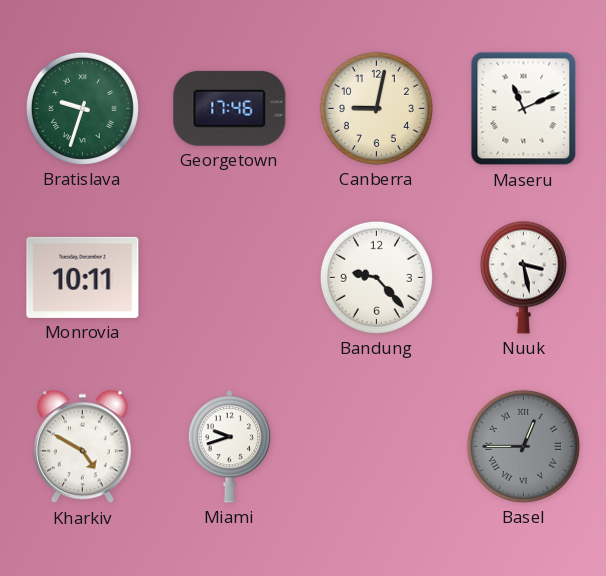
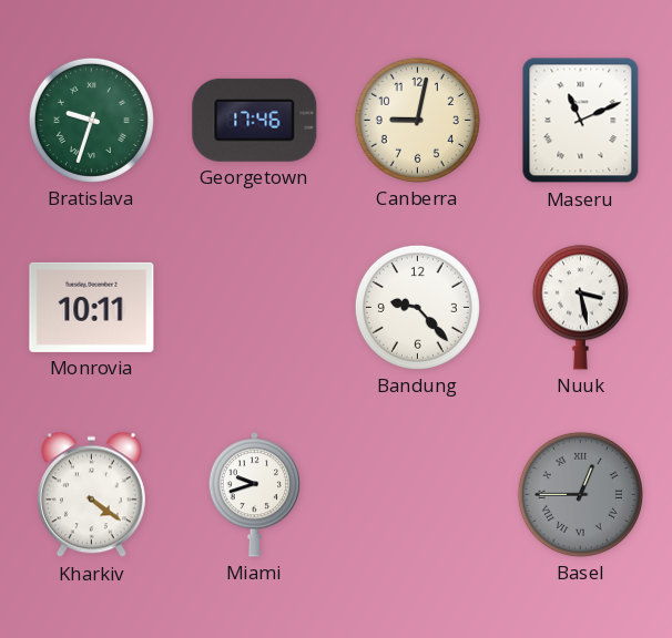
Kharkiv: 4:50 -> 4:21
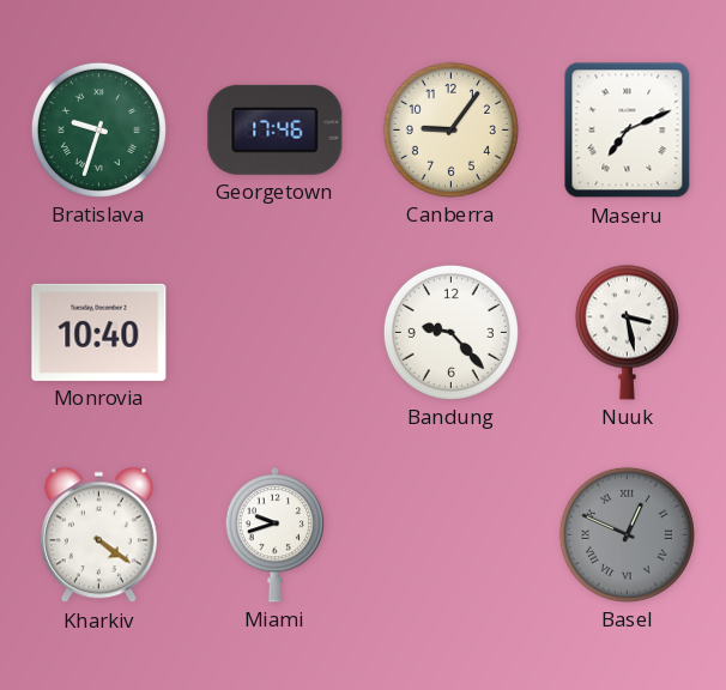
Canberra: 9:02 -> 9:06
Maseru: 11:11 -> 7:11
Monrovia: 10:11 -> 10:40
Basel: 12:45 -> 12:49
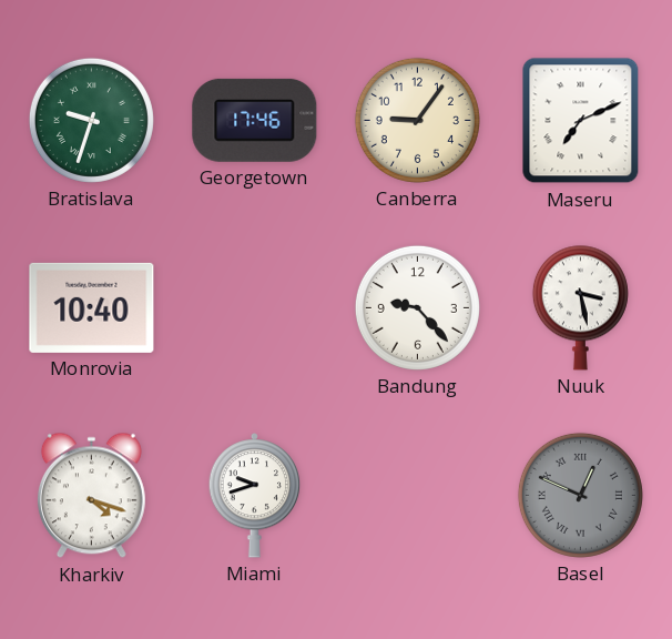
Kharkiv: 4:21 -> 4:18
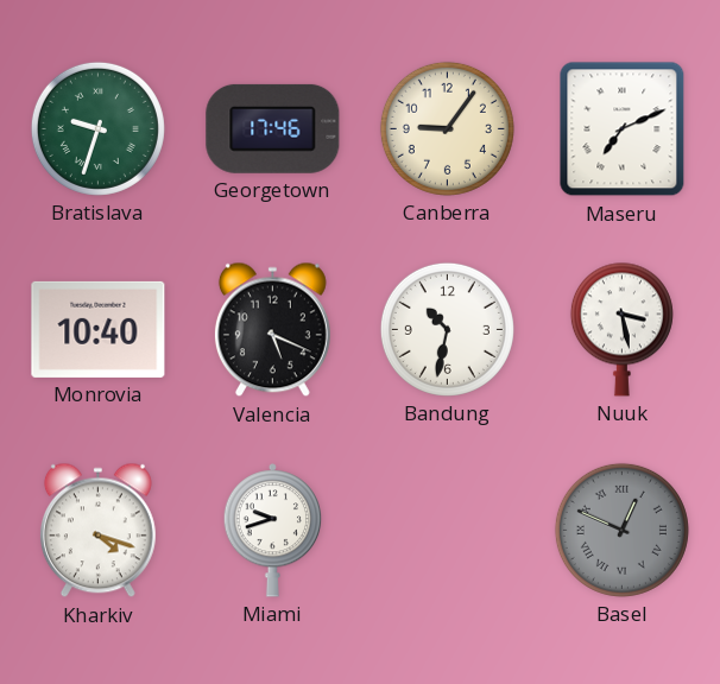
Valencia: none -> 5:19
Bandung: 9:23 -> 10:32
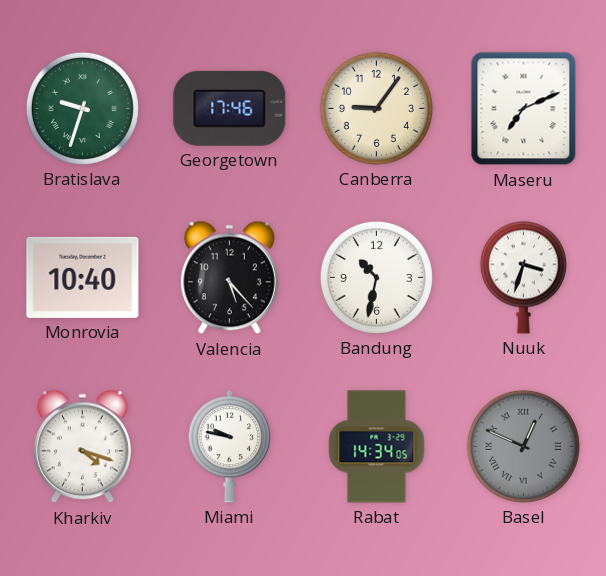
Valencia: 5:19 -> 5:23
Nuuk: 3:28 -> 3:33
Miami: 9:42 -> 9:47
Rabat: none -> 14:34
